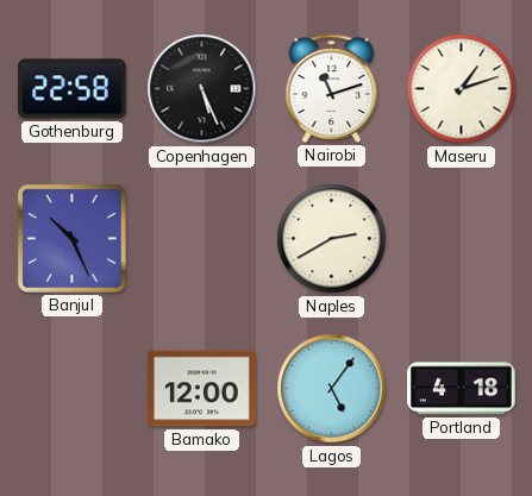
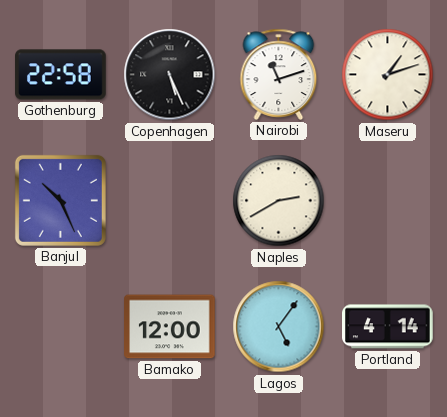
Portland: 4:18 -> 4:14
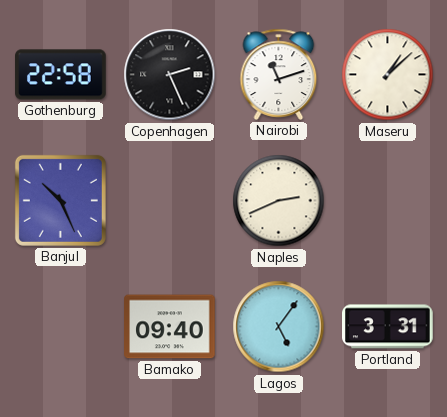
Copenhagen: 5:26 -> 2:26
Maseru: 1:12 -> 1:08
Naples: 2:40 -> 2:41
Bamako: 12:00 -> 09:40
Portland: 4:14 -> 3:31
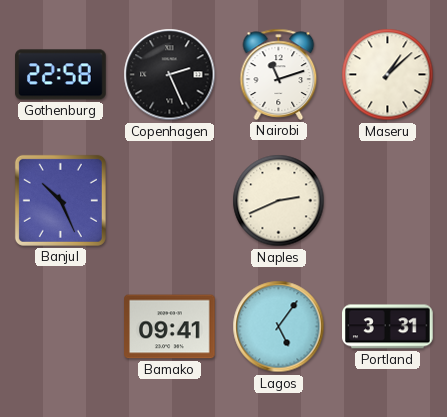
Bamako: 09:40 -> 09:41
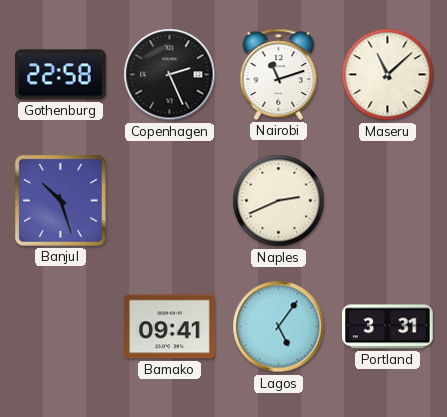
Maseru: 1:08 -> 11:08
Banjul: 10:26 -> 10:27
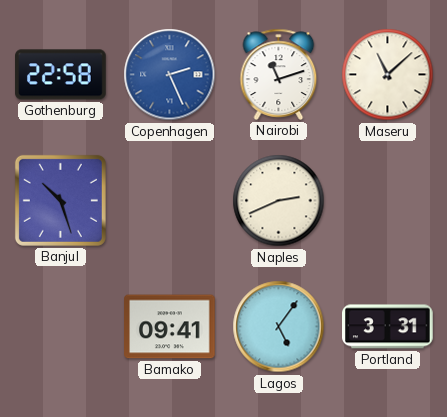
Copenhagen dial: black -> blue
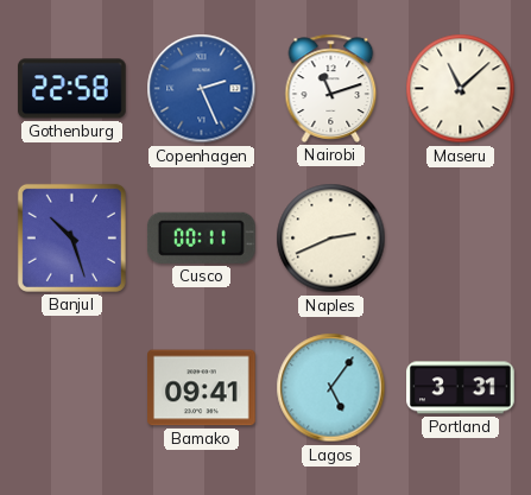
Cusco: none -> 00:11
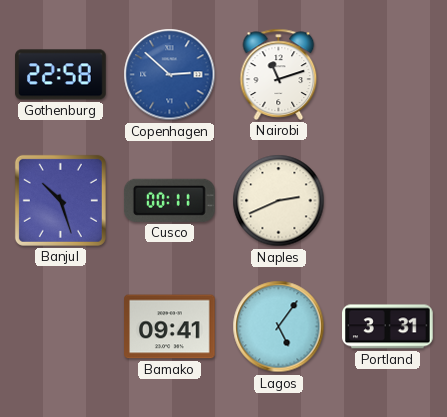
Copenhagen: 2:26 -> 2:52
Maseru: 11:08 -> none
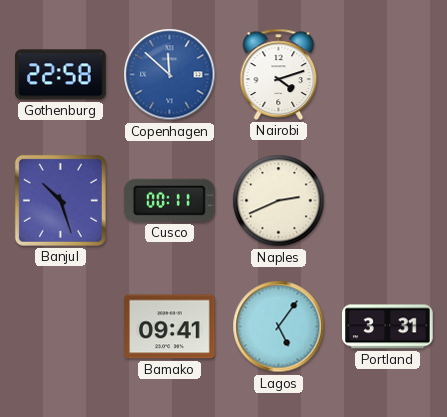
Copenhagen: 2:52 -> 11:52
Nairobi: 11:12 -> 4:12
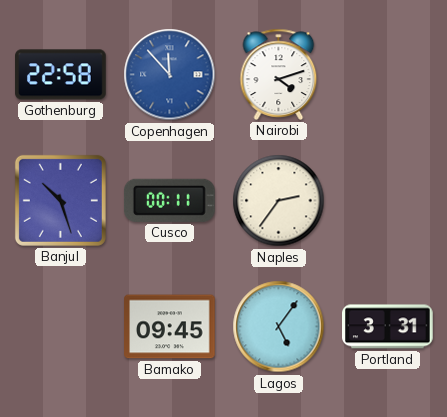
Copenhagen: 11:52 -> 11:53
Naples: 2:41 -> 2:36
Bamako: 09:41 -> 09:45
